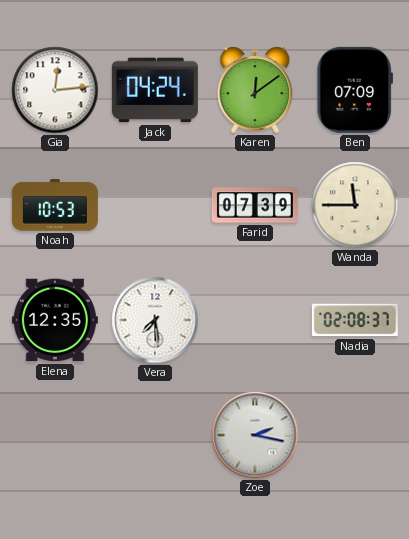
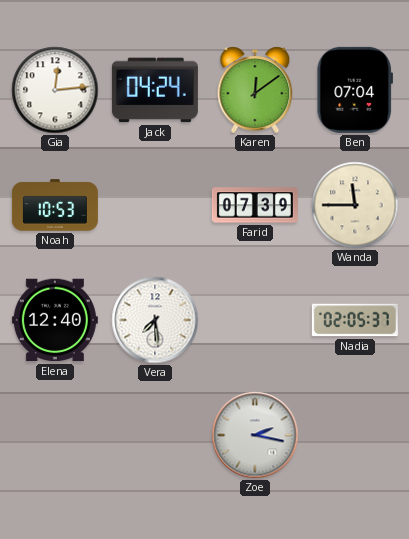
Ben: 07:09 -> 07:04
Elena: 12:35 -> 12:40
Nadia: 02:08 -> 02:05
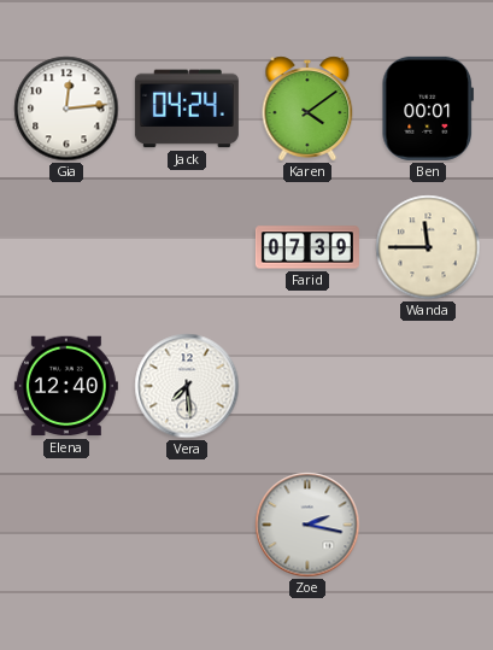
Karen: 12:09 -> 4:09
Ben: 07:04 -> 00:01
Noah: 10:53 -> none
Nadia: 02:05 -> none
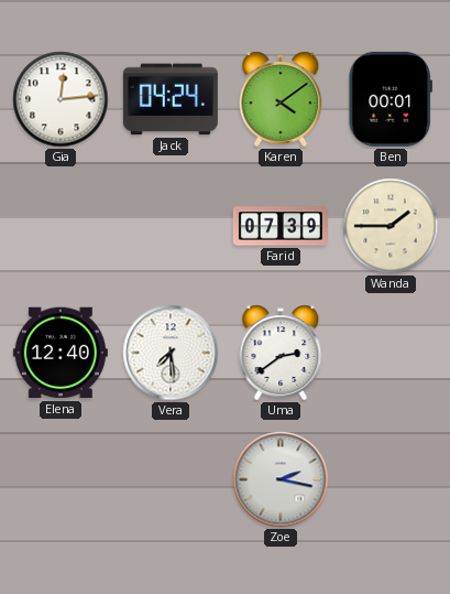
Wanda: 11:45 -> 1:45
Uma: none -> 2:39
